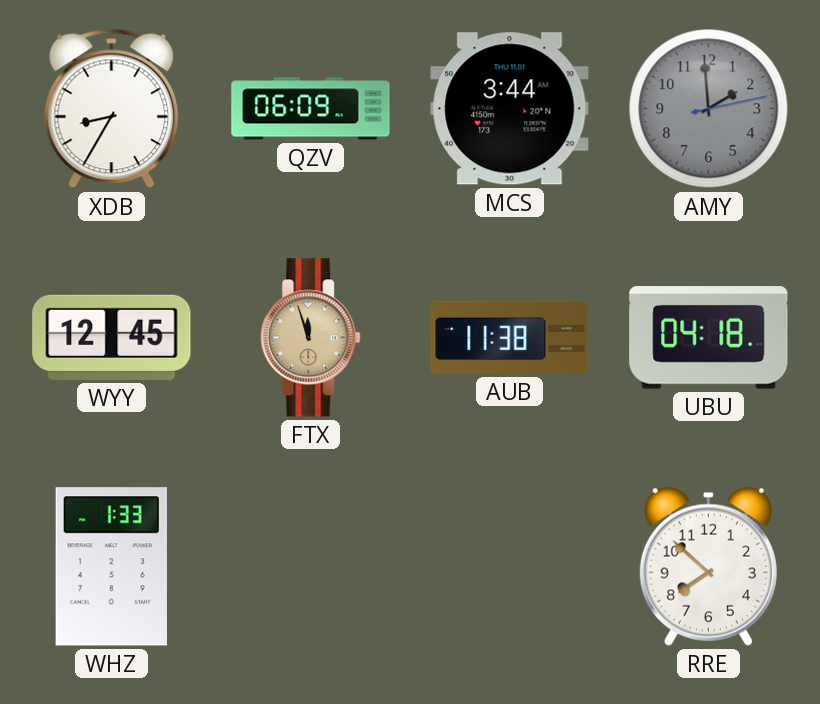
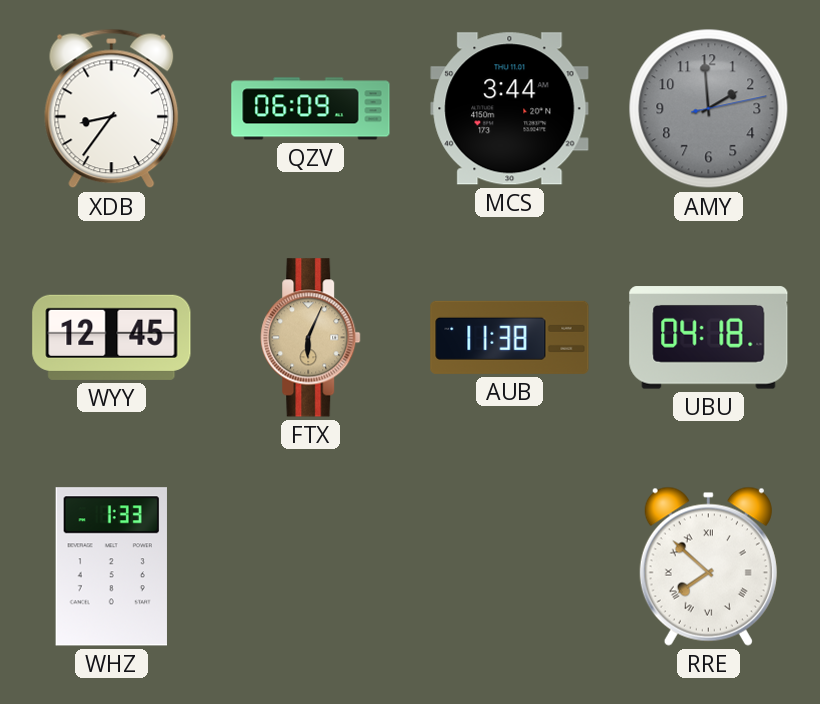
XDB: 8:35 -> 8:36
FTX: 11:57 -> 6:04
RRE numerals: Arabic -> Roman
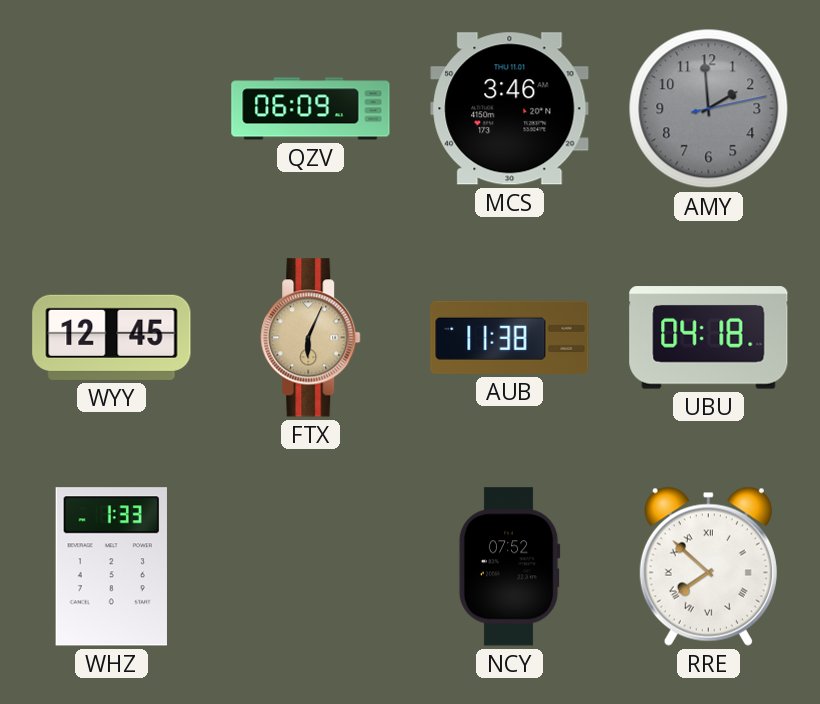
XDB: 8:36 -> none
MCS: 3:44 -> 3:46
NCY: none -> 07:52
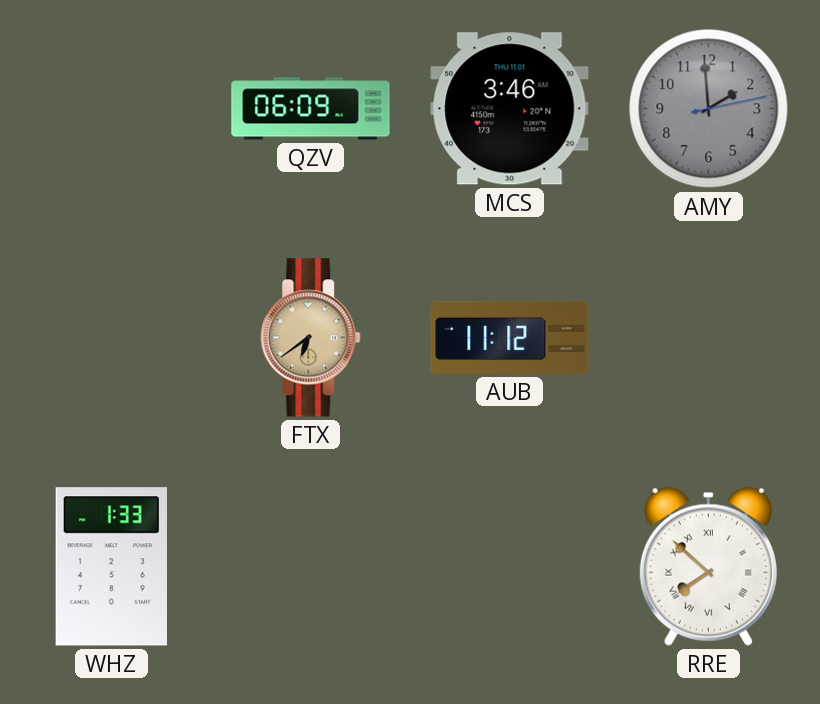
WYY: 12:45 -> none
FTX: 6:04 -> 6:39
AUB: 11:38 -> 11:12
UBU: 04:18 -> none
NCY: 07:52 -> none
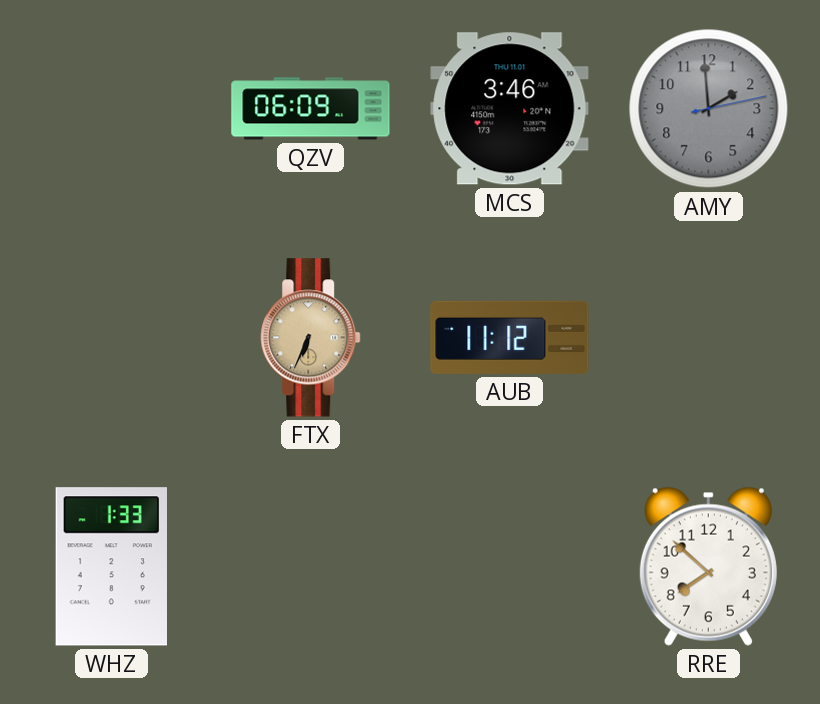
FTX: 6:39 -> 6:34
RRE numerals: Roman -> Arabic
